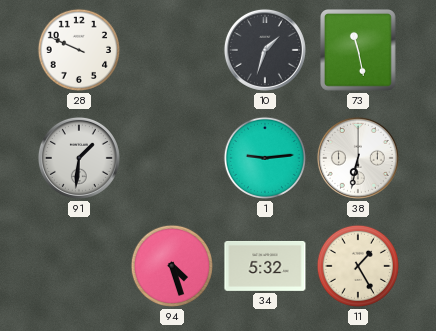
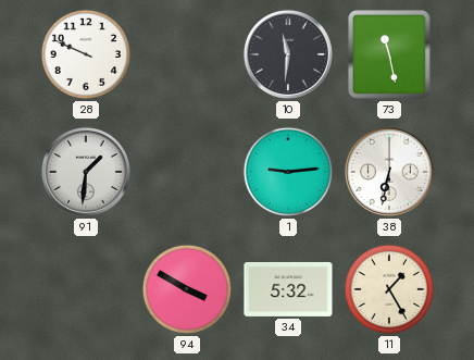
10: 1:33 -> 11:31
94: 4:27 -> 3:50
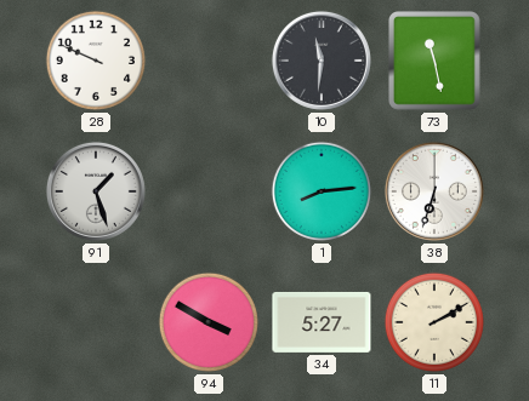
91: 1:31 -> 1:27
1: 9:14 -> 8:14
38: 6:32 -> 6:33
34: 5:32 -> 5:27
11: 1:25 -> 2:10
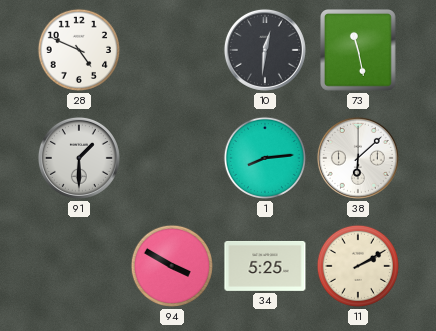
28: 9:49 -> 4:49
10: 11:31 -> 12:31
91: 1:27 -> 1:30
38: 6:33 -> 6:08
34: 5:27 -> 5:25
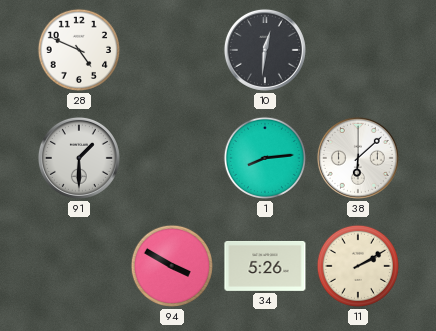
73: 11:28 -> none
34: 5:25 -> 5:26
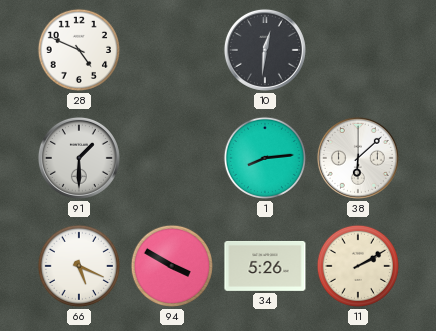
66: none -> 5:19
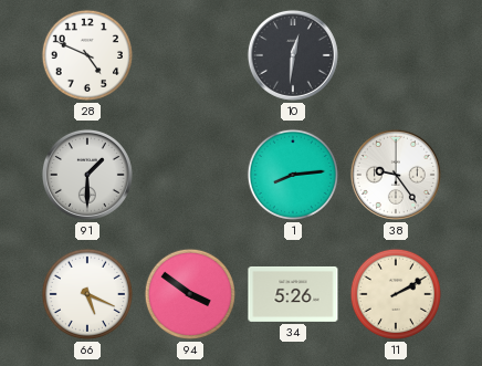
38: 6:08 -> 9:24
94: 3:50 -> 3:51
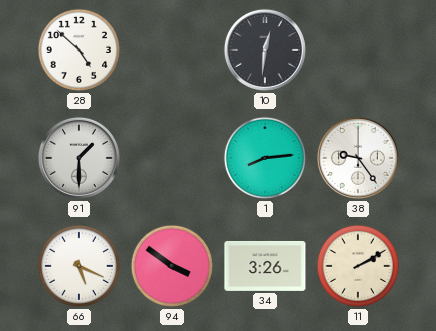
28: 4:49 -> 4:52
34: 5:26 -> 3:26
